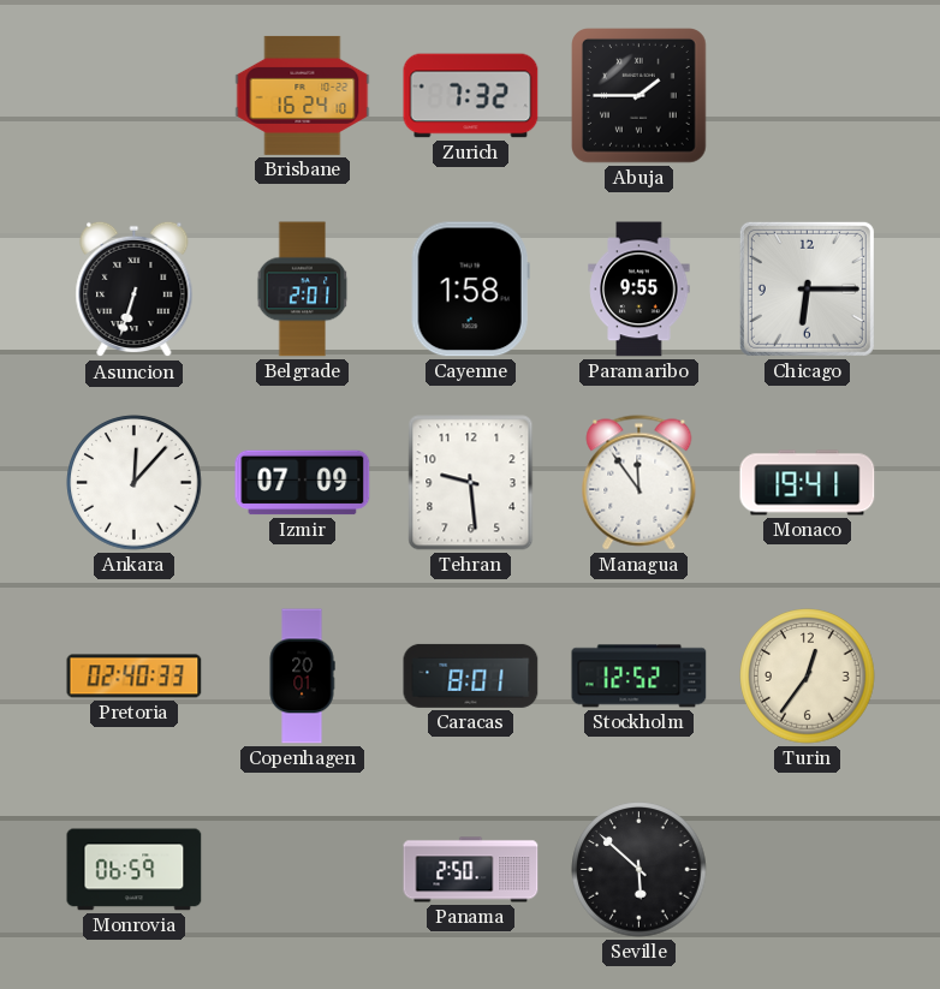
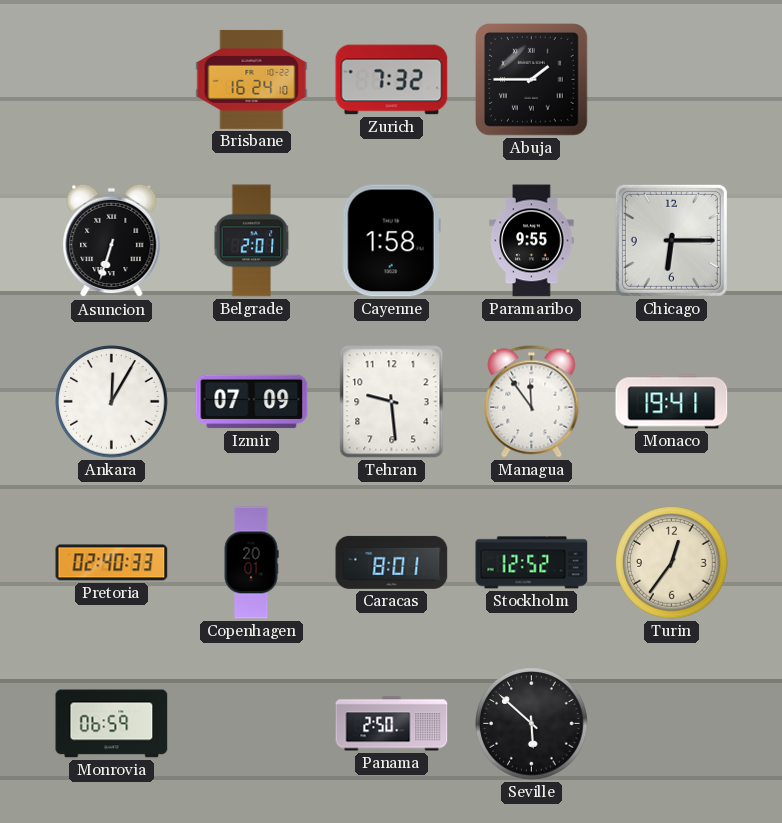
Ankara: 12:07 -> 12:05
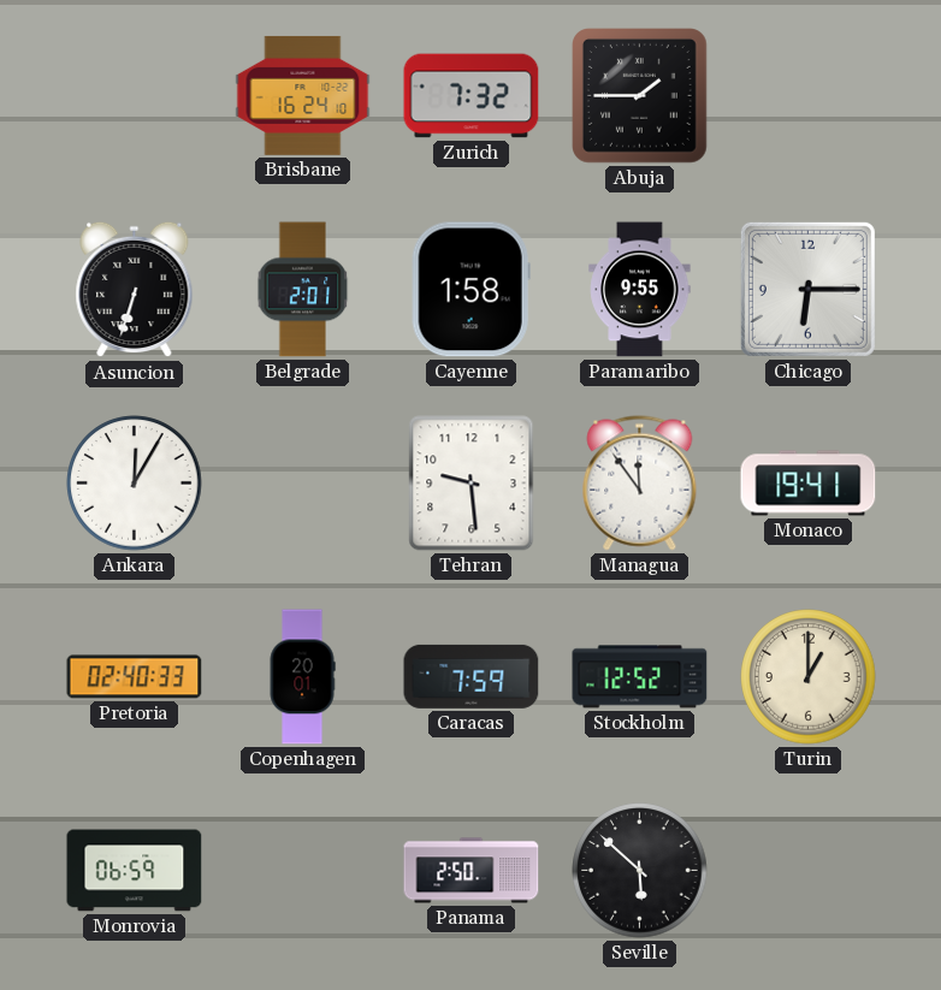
Izmir: 07:09 -> none
Caracas: 8:01 -> 7:59
Turin: 12:36 -> 1:00
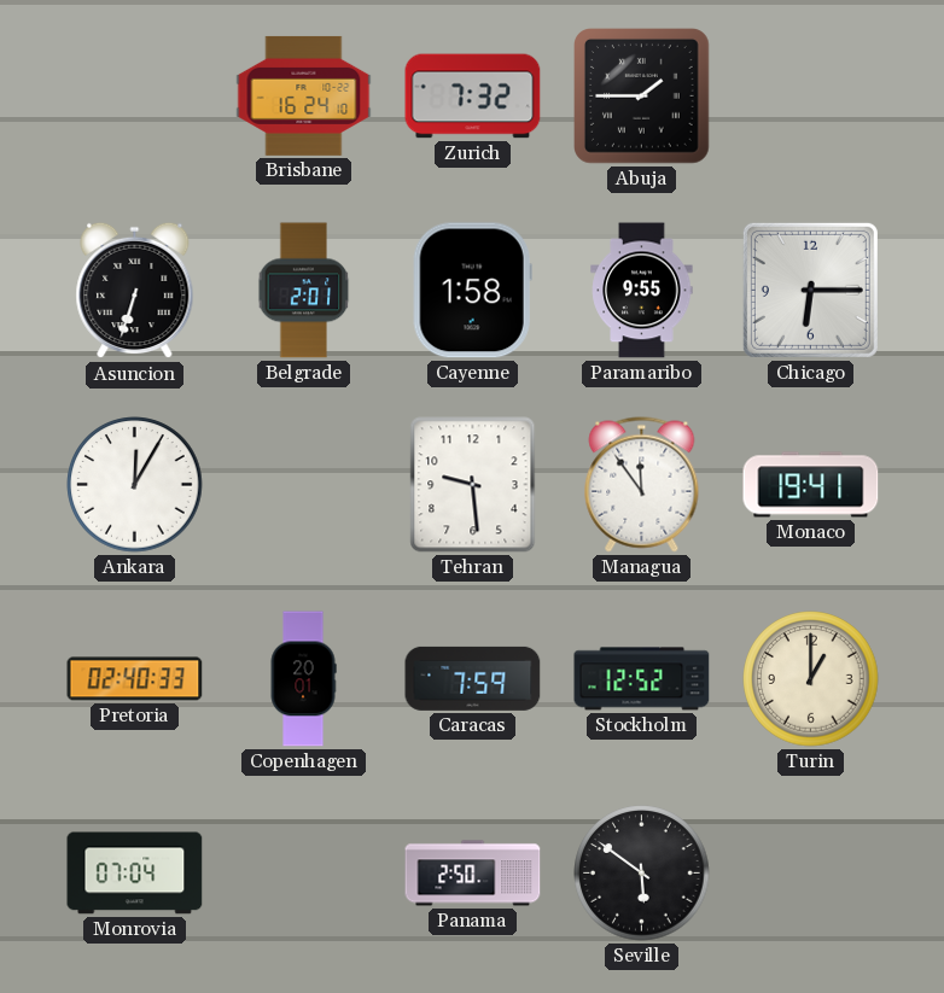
Monrovia: 06:59 -> 07:04
Seville: 5:52 -> 5:51
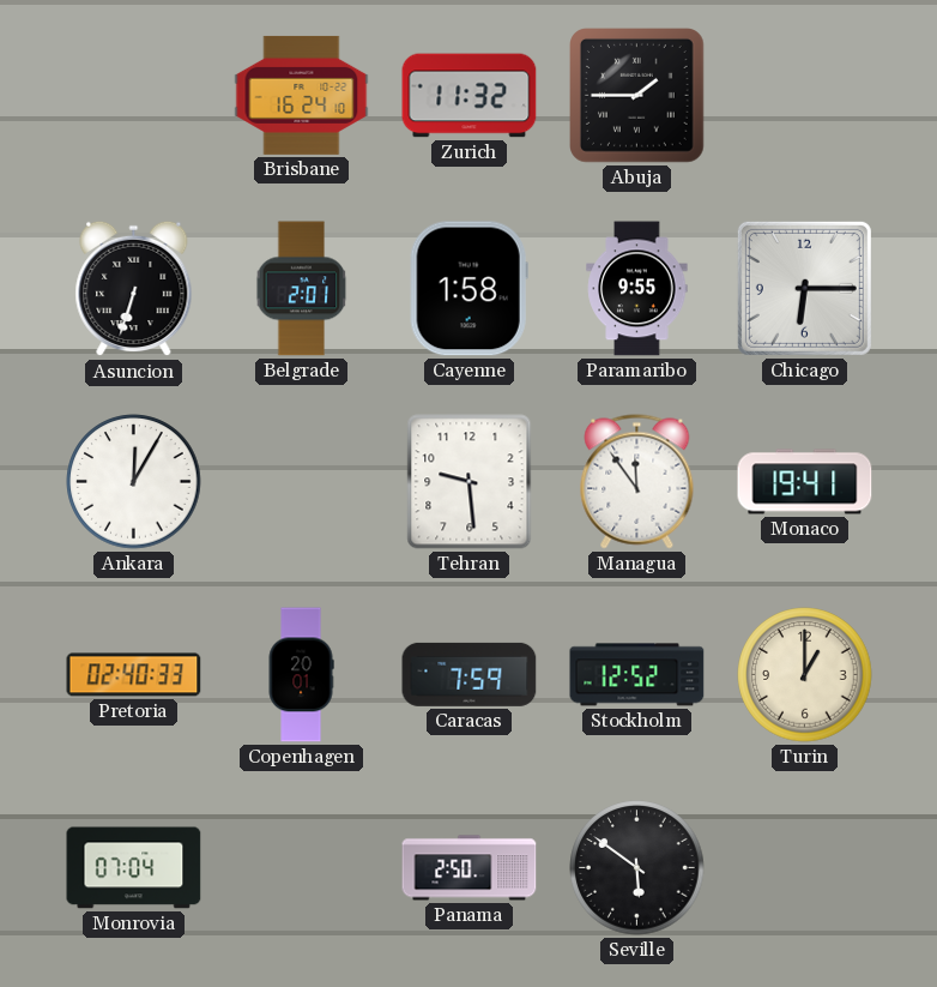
Zurich: 7:32 -> 11:32
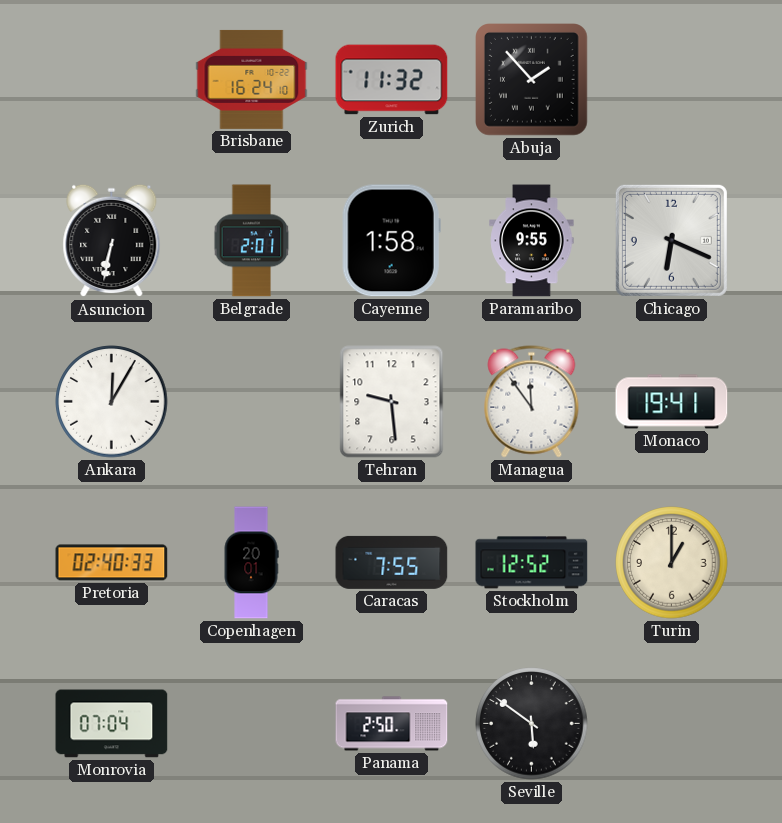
Abuja: 1:45 -> 1:53
Asuncion: 6:33 -> 6:32
Chicago: 6:15 -> 6:19
Caracas: 7:59 -> 7:55
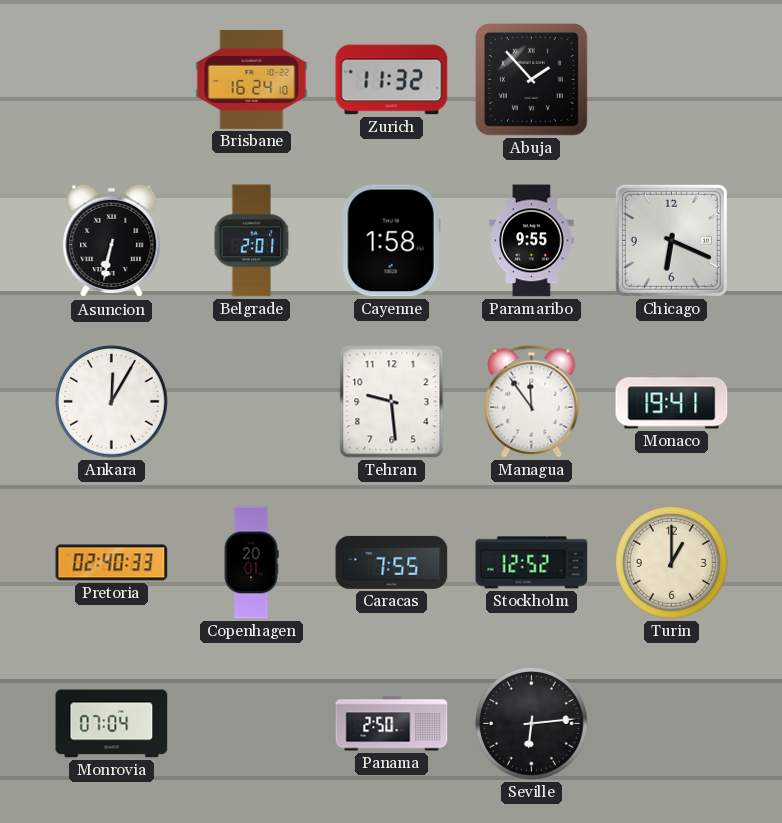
Seville: 5:51 -> 6:14
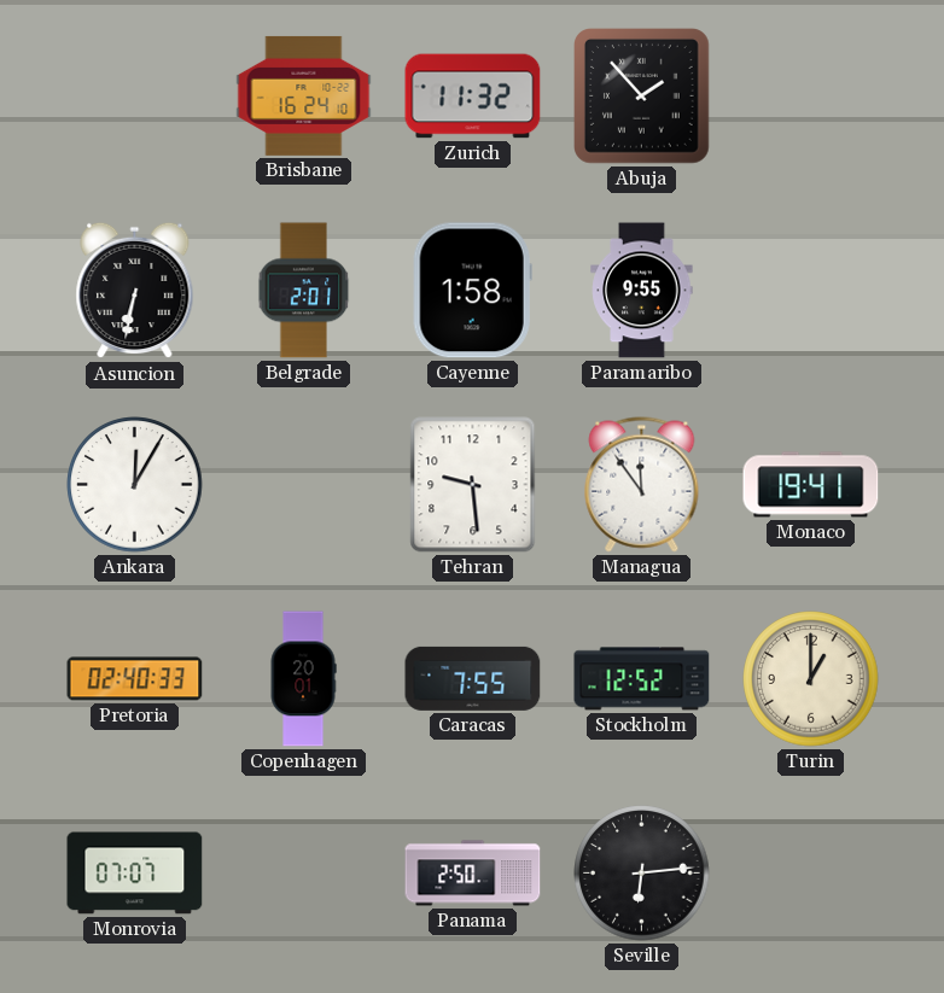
Chicago: 6:19 -> none
Monrovia: 07:04 -> 07:07
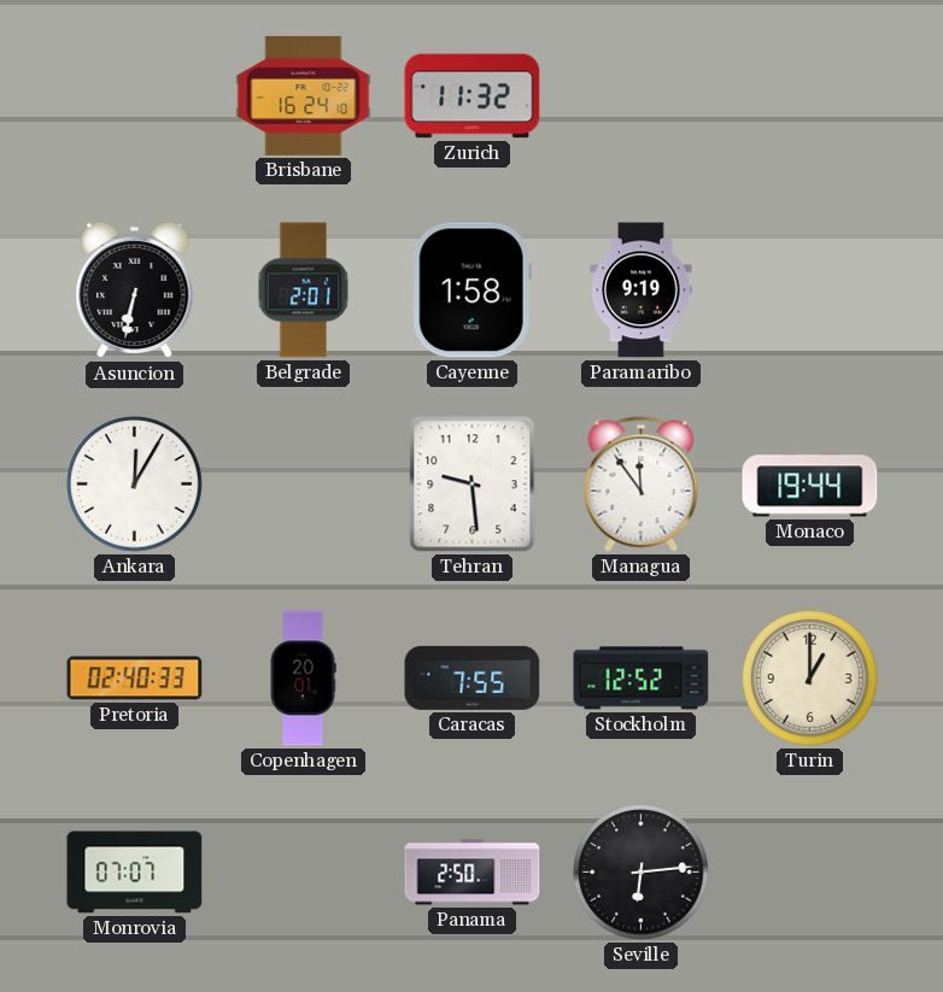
Abuja: 1:53 -> none
Paramaribo: 9:55 -> 9:19
Monaco: 19:41 -> 19:44
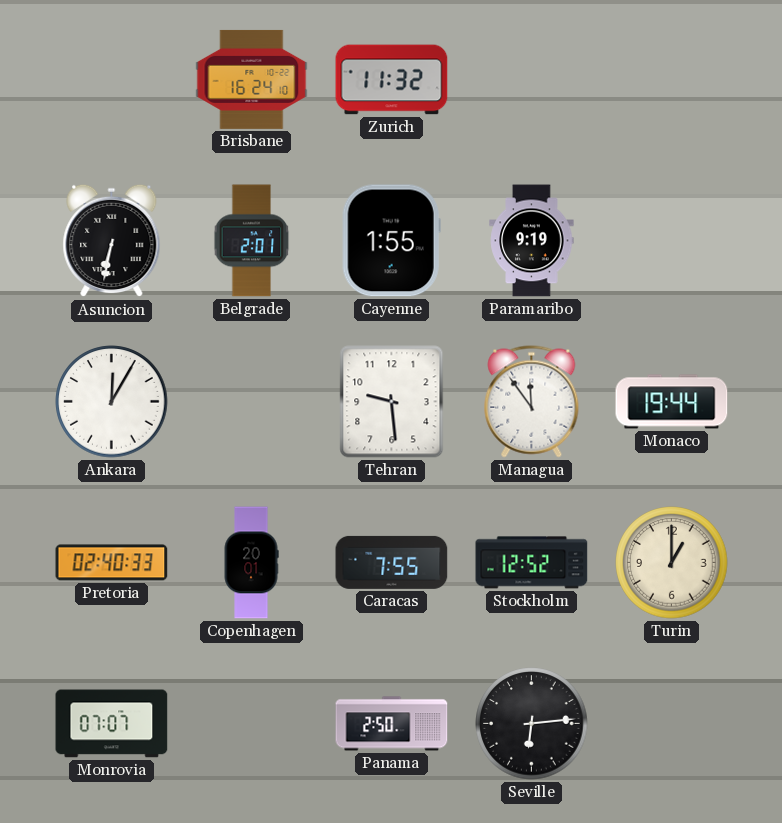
Cayenne: 1:58 -> 1:55
